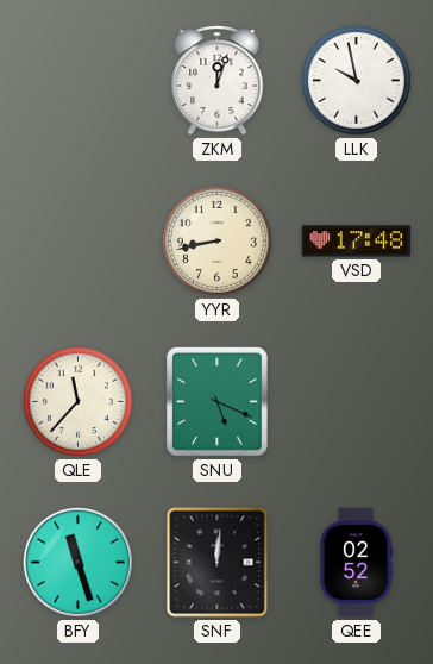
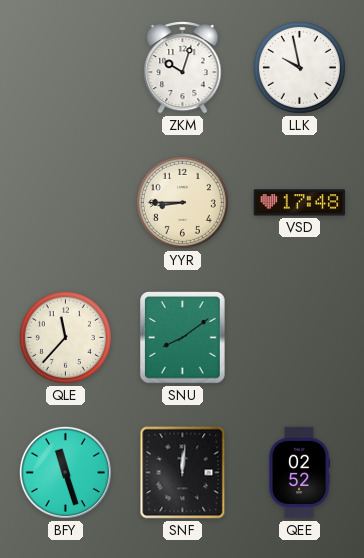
ZKM: 12:03 -> 10:03
YYR: 8:43 -> 8:45
SNU: 5:19 -> 8:09
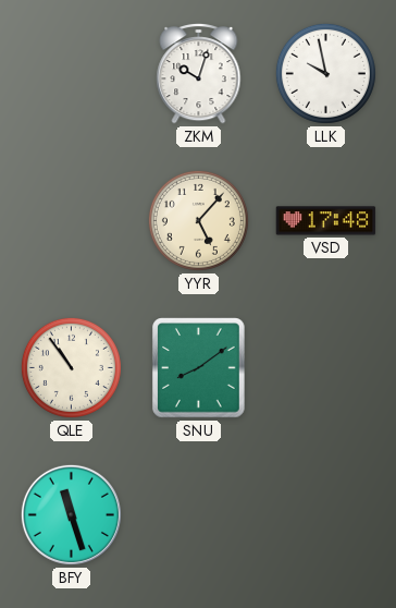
YYR: 8:45 -> 5:07
QLE: 11:37 -> 10:54
SNF: 12:01 -> none
QEE: 02:52 -> none
